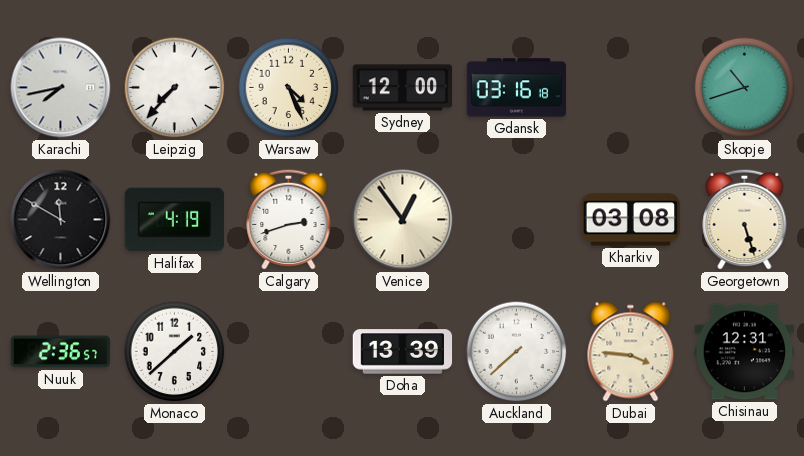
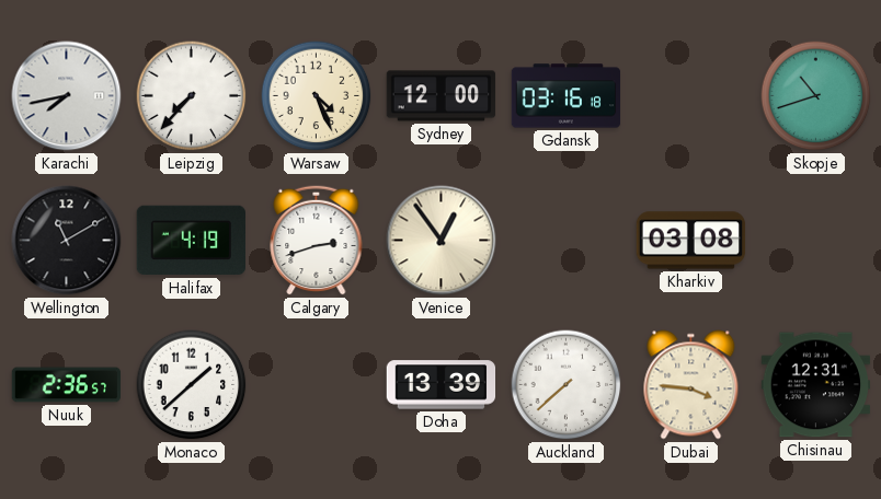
Wellington: 11:50 -> 11:10
Georgetown: 5:27 -> none
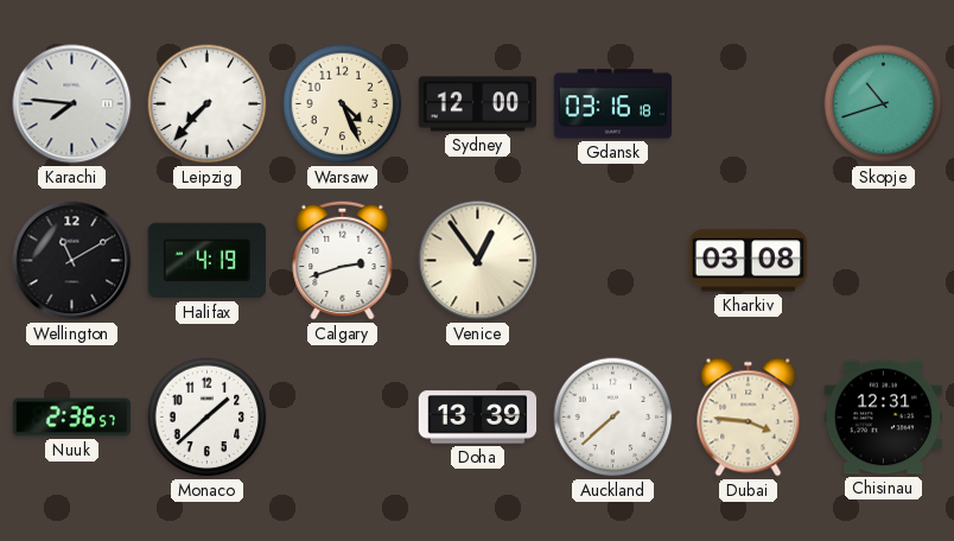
Karachi: 7:43 -> 7:46
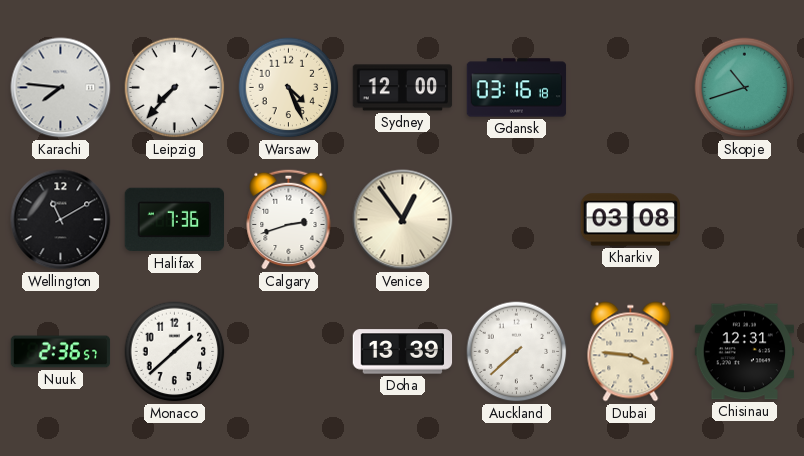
Halifax: 4:19 -> 7:36
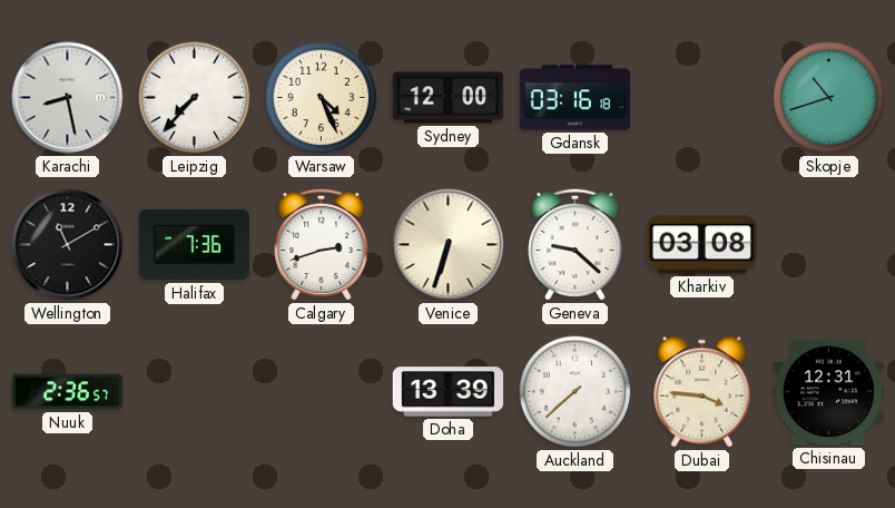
Karachi: 7:46 -> 8:28
Venice: 12:54 -> 6:33
Geneva: none -> 9:22
Monaco: 1:38 -> none
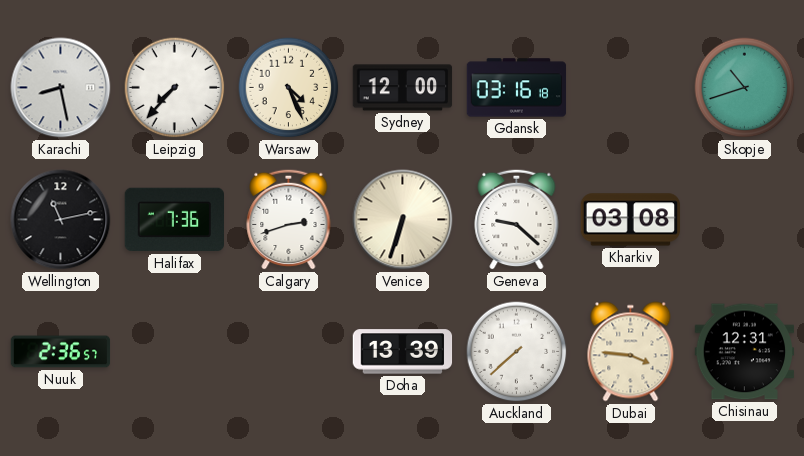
Wellington: 11:10 -> 11:13
